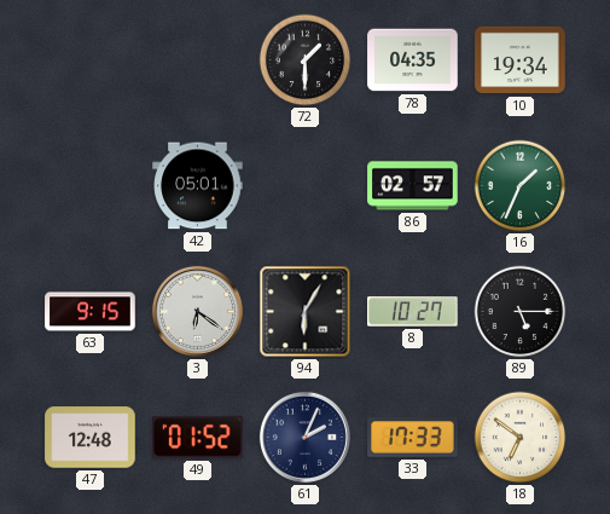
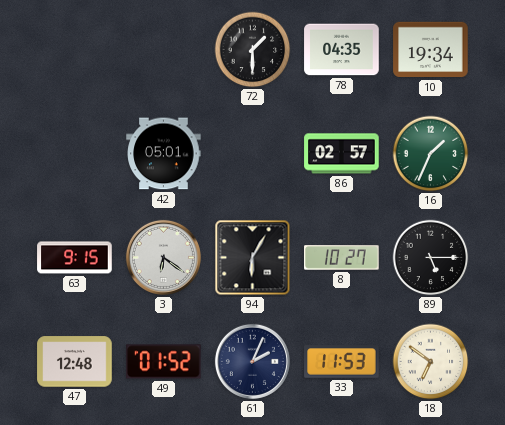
33: 17:33 -> 11:53
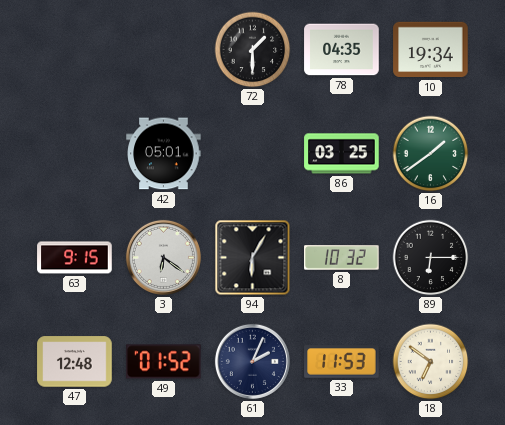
86: 02:57 -> 03:25
16: 1:34 -> 1:39
8: 10:27 -> 10:32
89: 5:15 -> 6:15
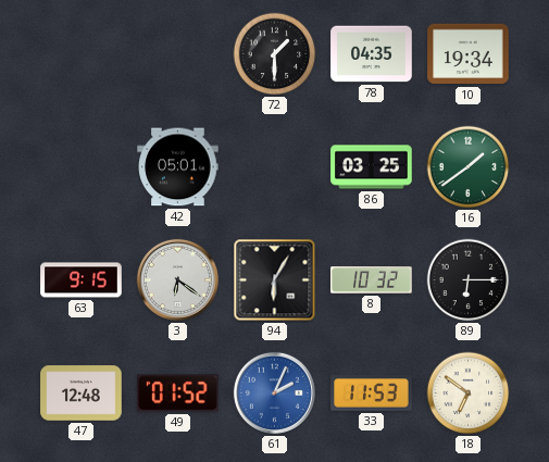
61 dial: navy -> blue
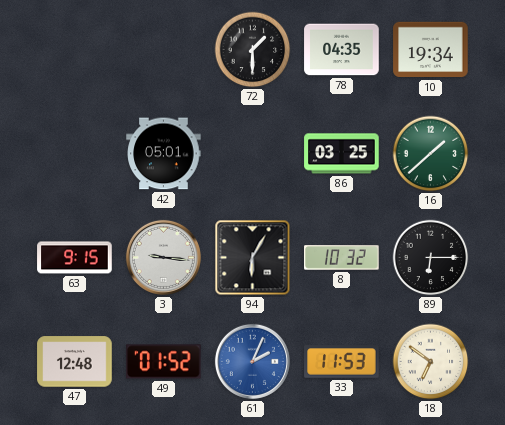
16: 1:39 -> 1:38
3: 6:21 -> 9:16
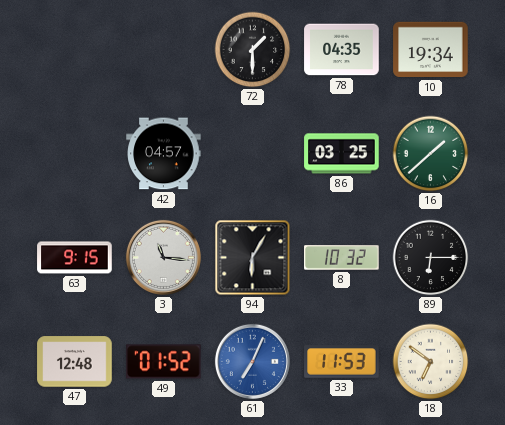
42: 05:01 -> 04:57
3: 9:16 -> 11:16
61: 2:04 -> 7:04
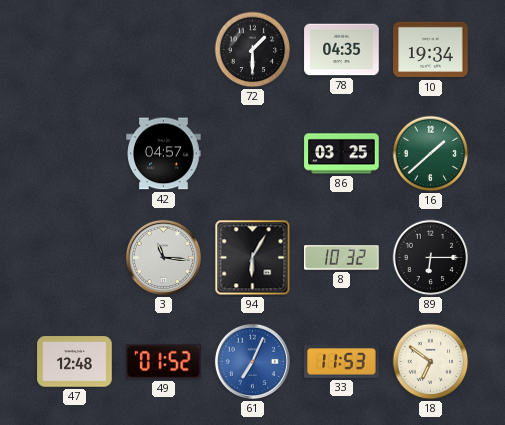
63: 9:15 -> none
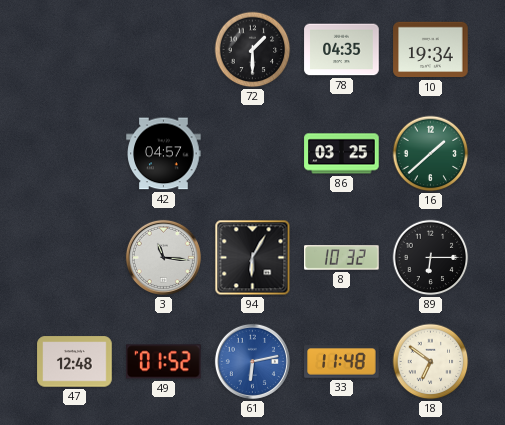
61: 7:04 -> 6:13
33: 11:53 -> 11:48
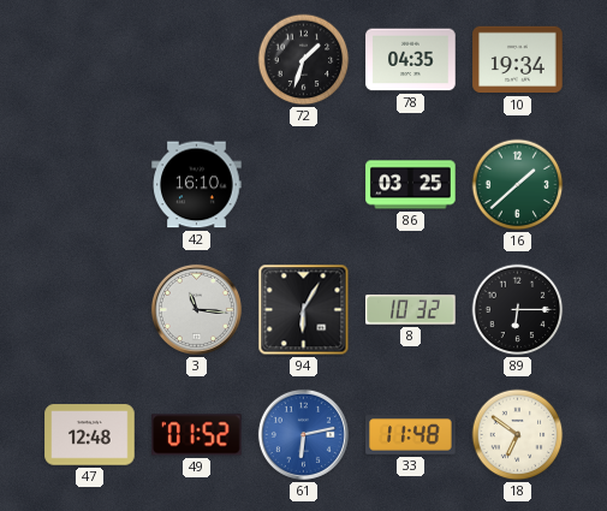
72: 1:30 -> 1:33
42: 04:57 -> 16:10
